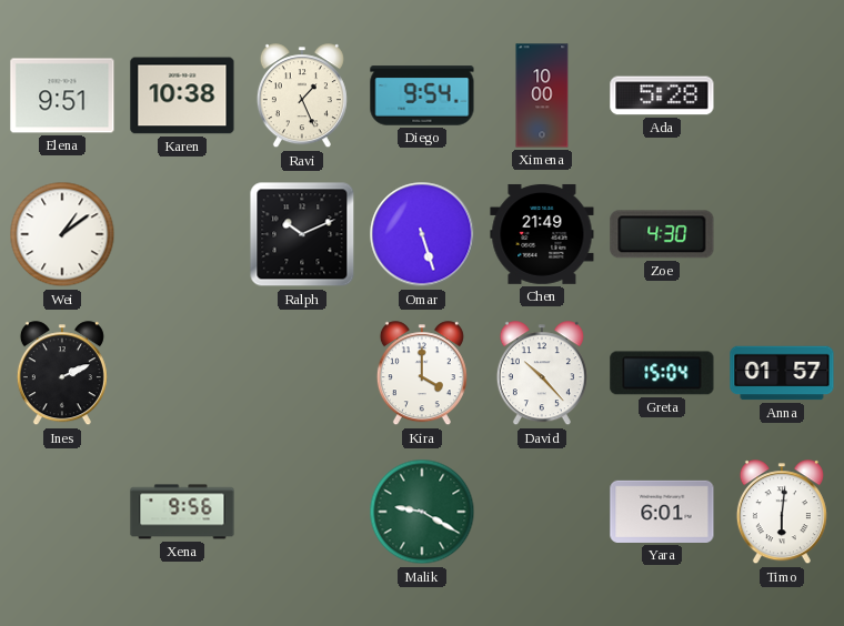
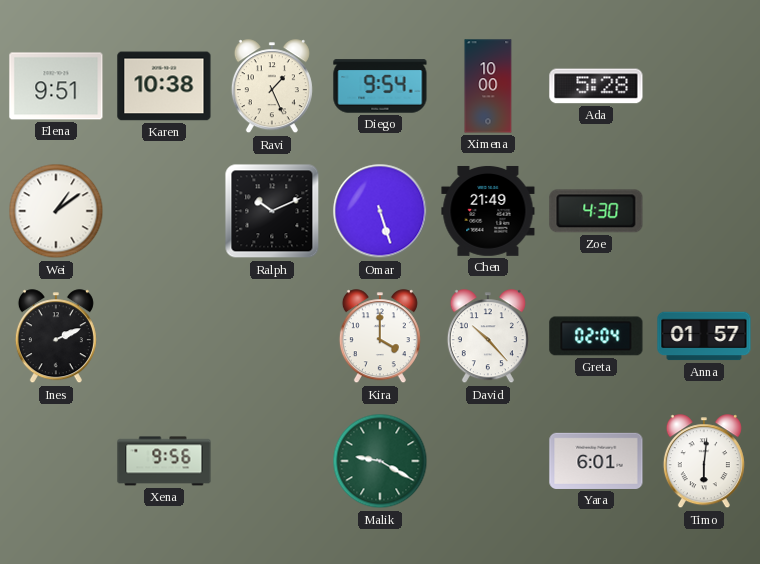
Greta: 15:04 -> 02:04
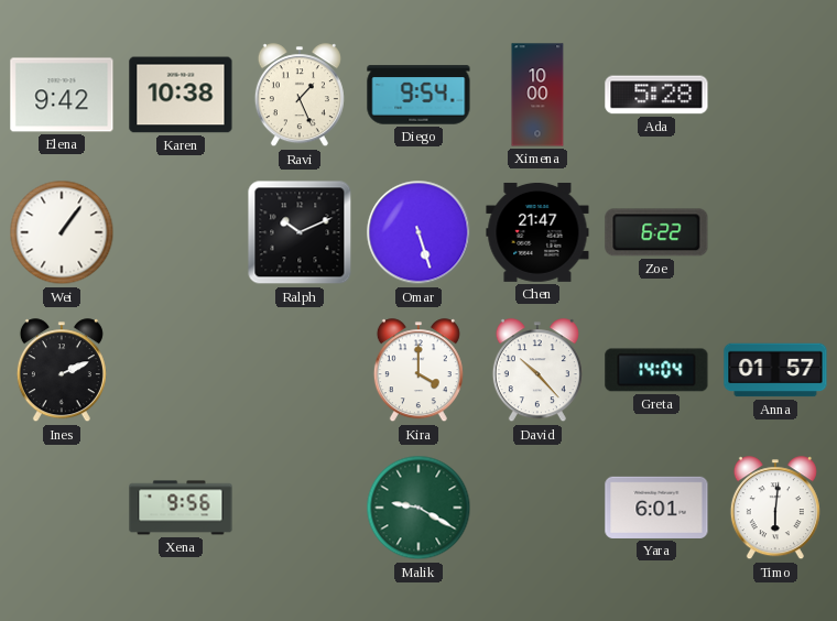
Elena: 9:51 -> 9:42
Wei: 1:09 -> 1:06
Chen: 21:49 -> 21:47
Zoe: 4:30 -> 6:22
Greta: 02:04 -> 14:04
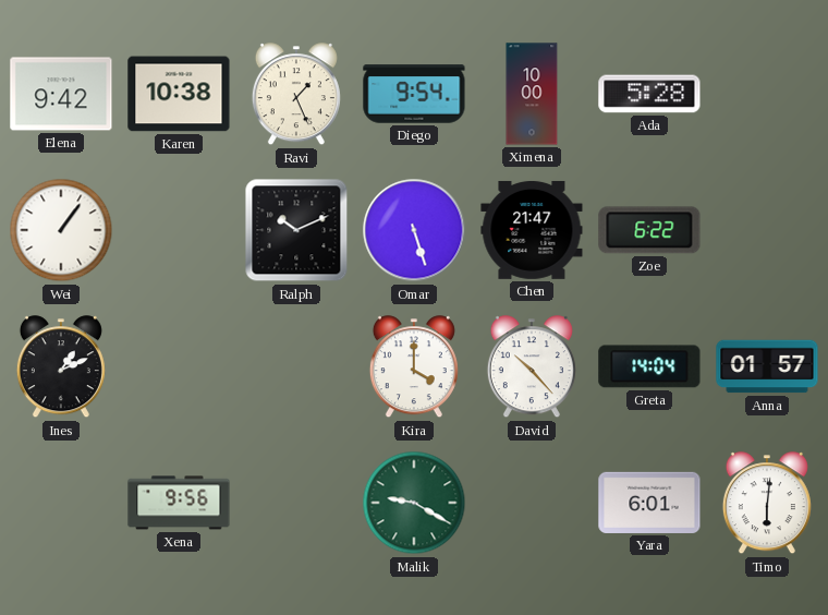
Ines: 2:11 -> 1:11
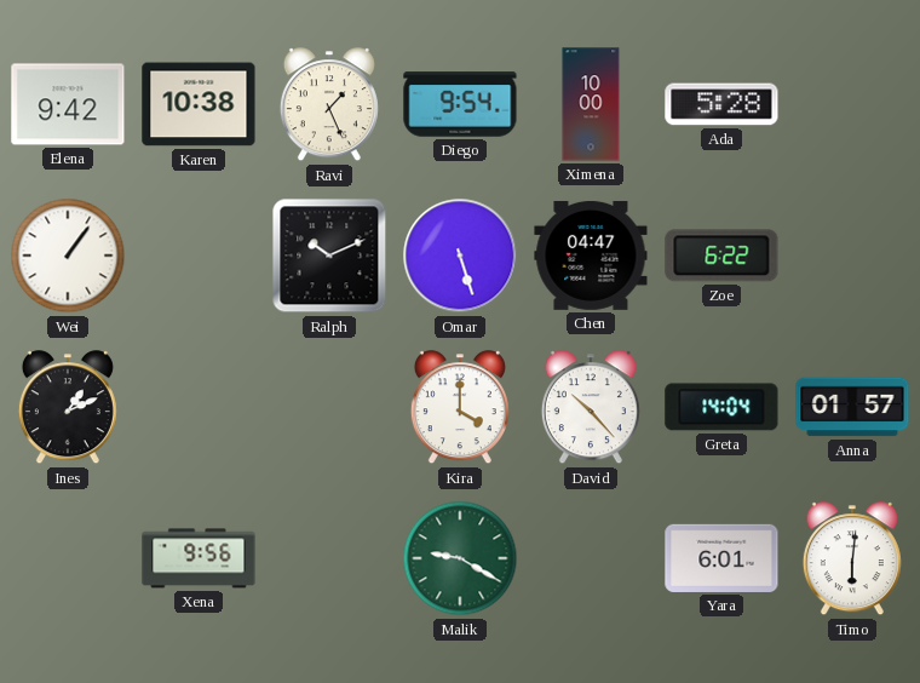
Chen: 21:47 -> 04:47
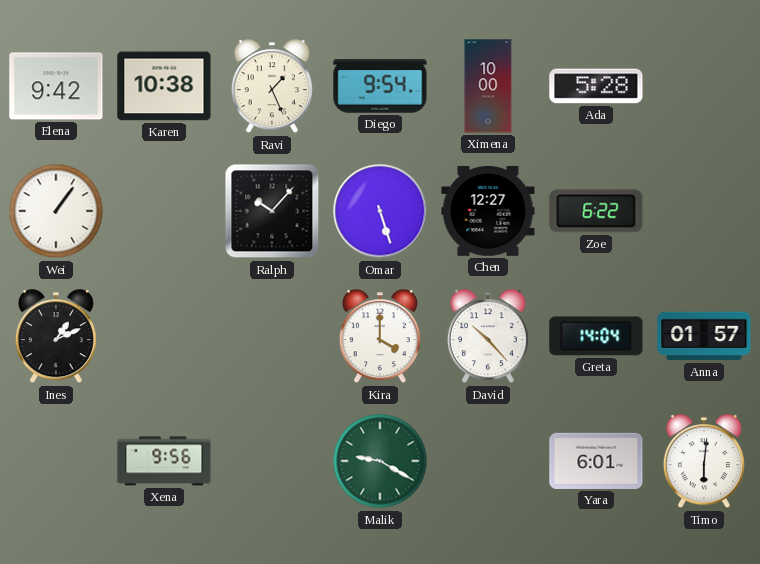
Ralph: 10:11 -> 10:07
Chen: 04:47 -> 12:27
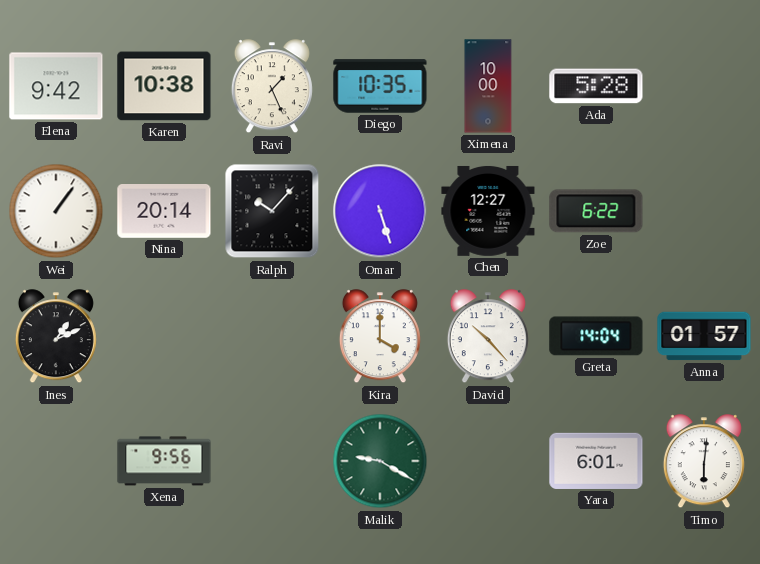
Diego: 9:54 -> 10:35
Nina: none -> 20:14
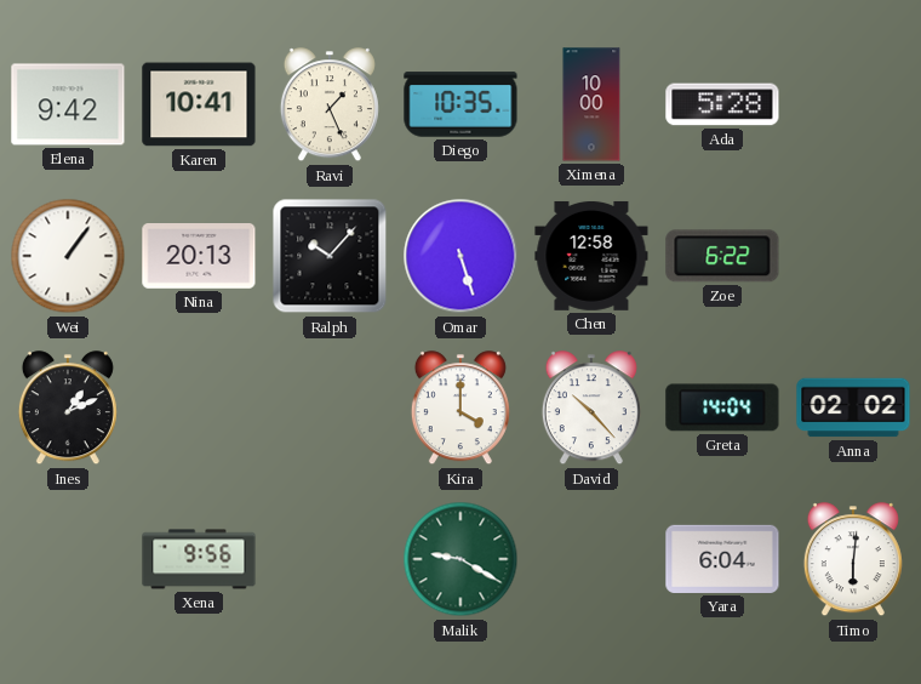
Karen: 10:38 -> 10:41
Nina: 20:14 -> 20:13
Chen: 12:27 -> 12:58
Anna: 01:57 -> 02:02
Yara: 6:01 -> 6:04
